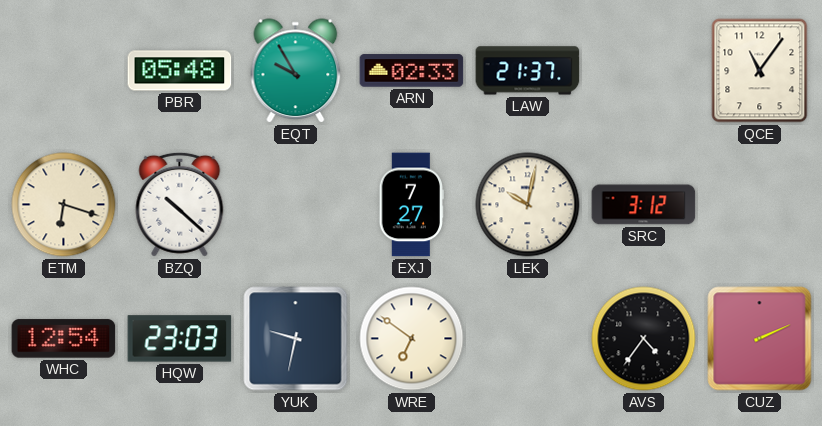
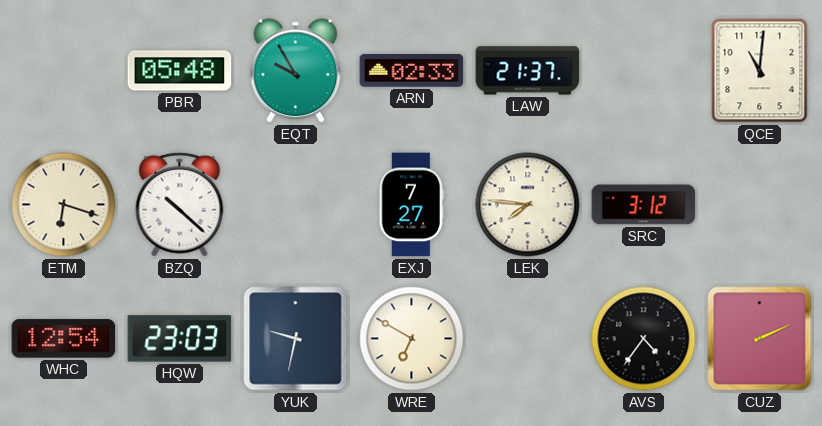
QCE: 11:06 -> 11:01
LEK: 10:02 -> 7:46
WRE: 6:51 -> 6:50
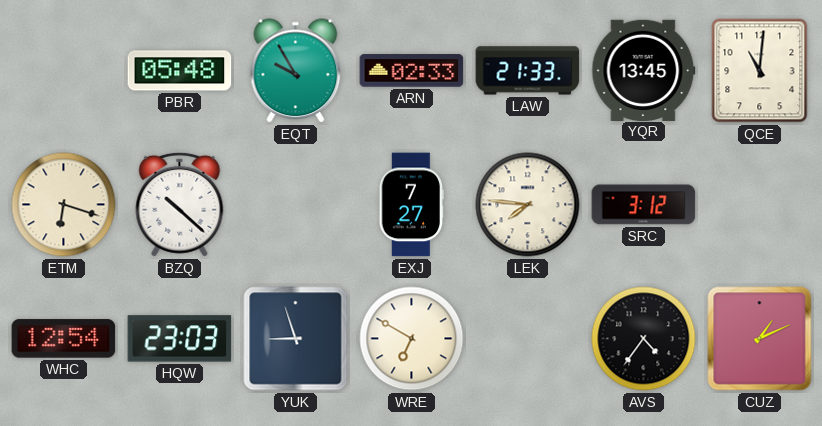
LAW: 21:37 -> 21:33
YQR: none -> 13:45
YUK: 9:32 -> 8:57
CUZ: 2:11 -> 1:11
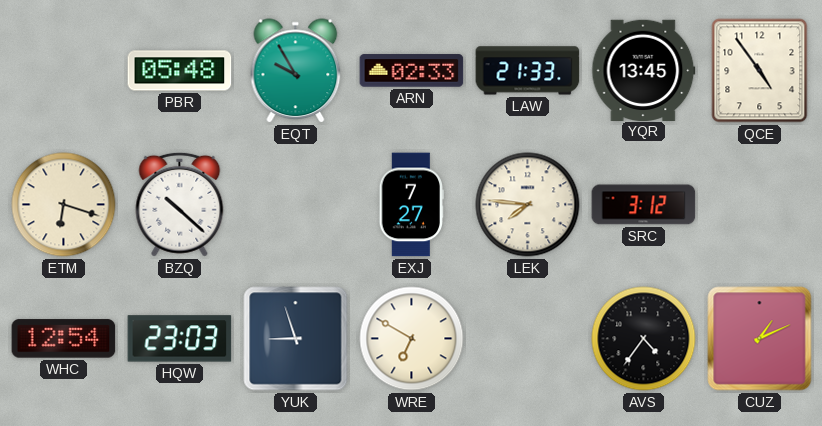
QCE: 11:01 -> 4:54
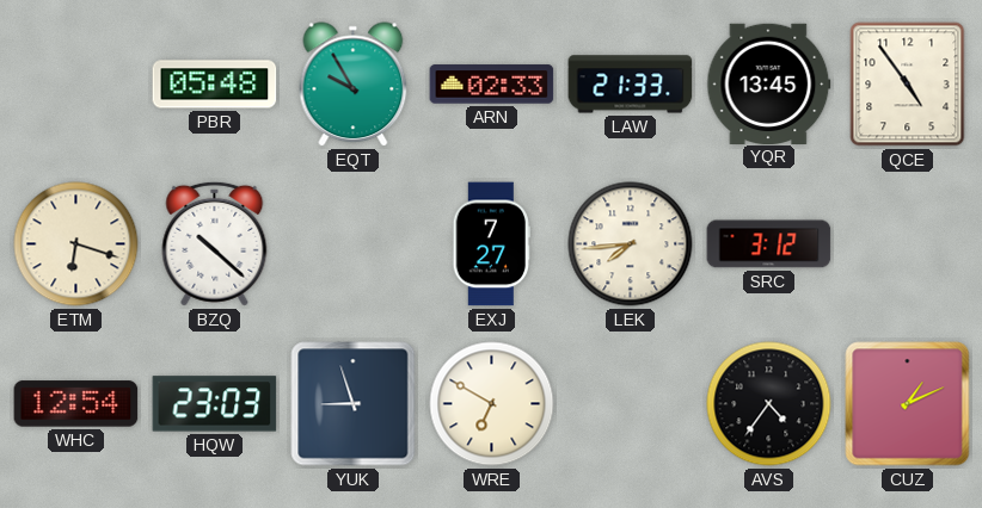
LEK: 7:46 -> 7:44
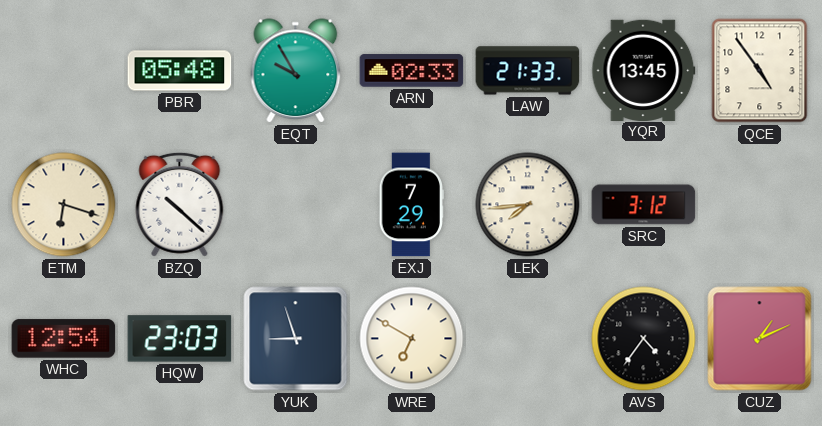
EXJ: 7:27 -> 7:29
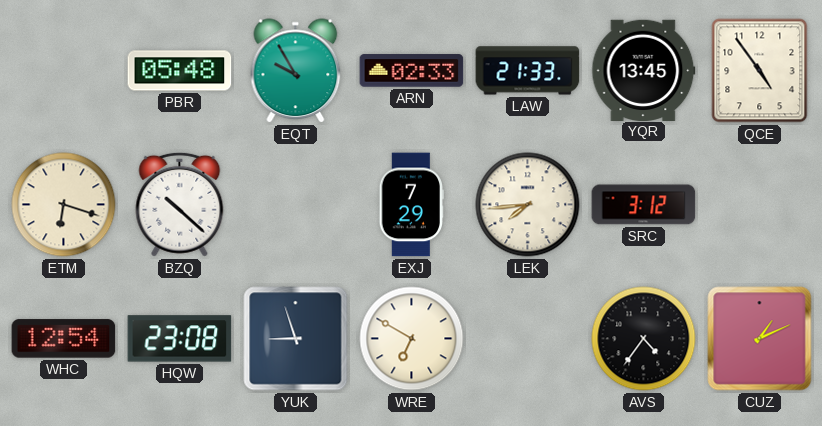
HQW: 23:03 -> 23:08
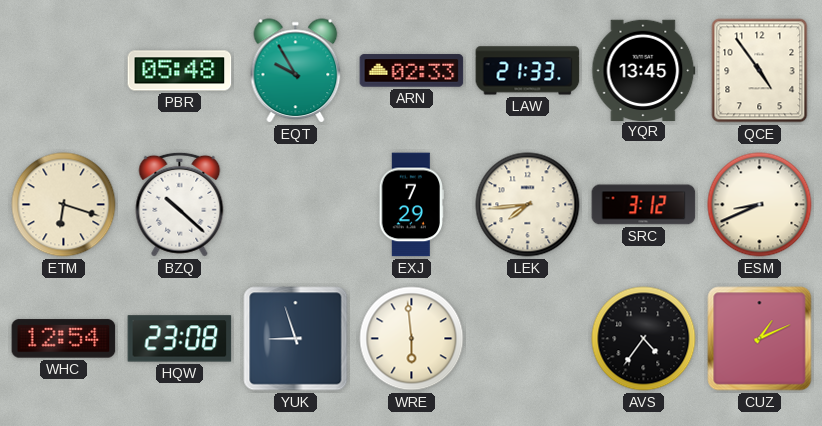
ESM: none -> 8:41
WRE: 6:50 -> 5:59
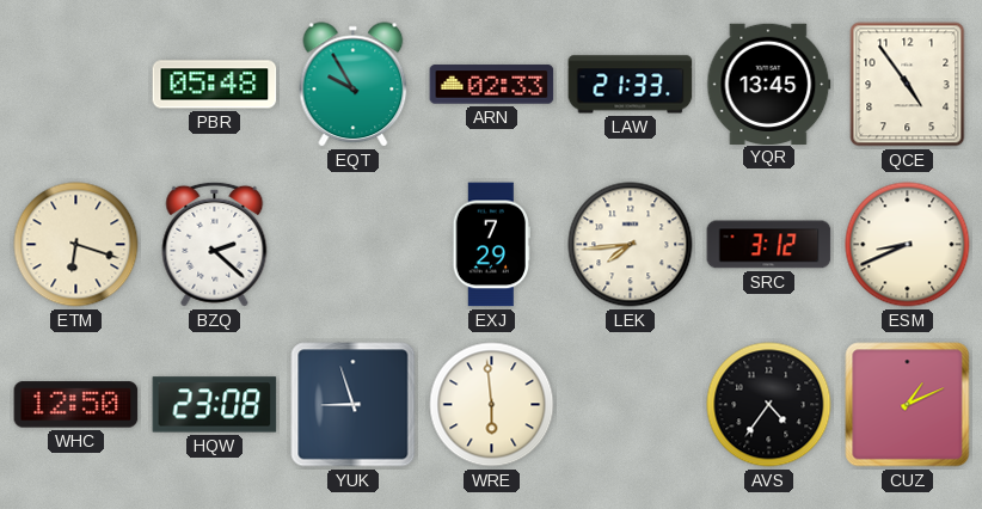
BZQ: 10:22 -> 2:22
WHC: 12:54 -> 12:50
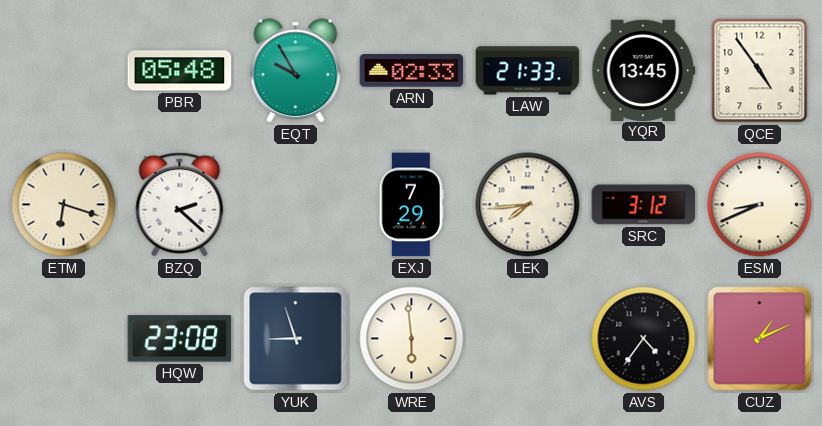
WHC: 12:50 -> none
